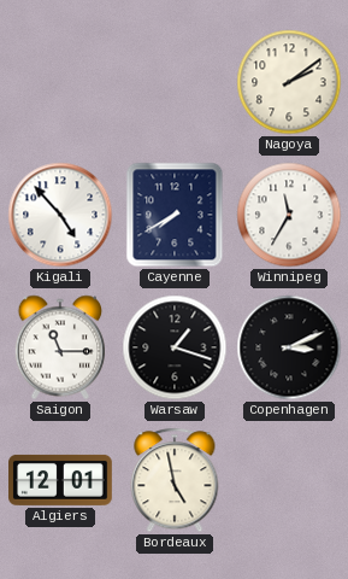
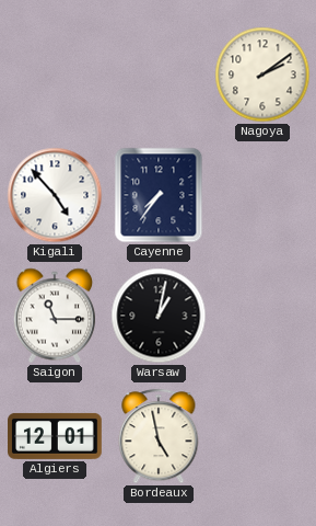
Cayenne: 7:40 -> 7:36
Winnipeg: 11:35 -> none
Warsaw: 1:18 -> 1:02
Copenhagen: 3:11 -> none
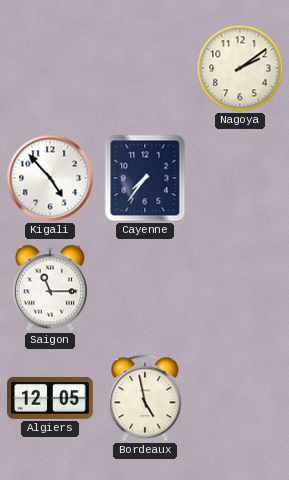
Warsaw: 1:02 -> none
Algiers: 12:01 -> 12:05
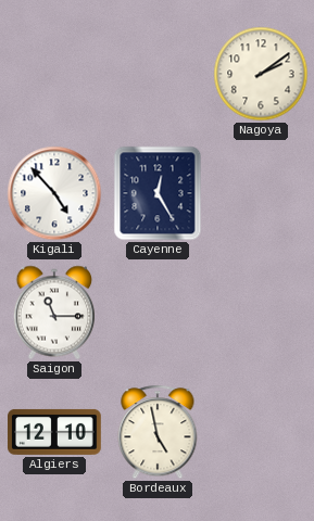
Cayenne: 7:36 -> 12:25
Algiers: 12:05 -> 12:10
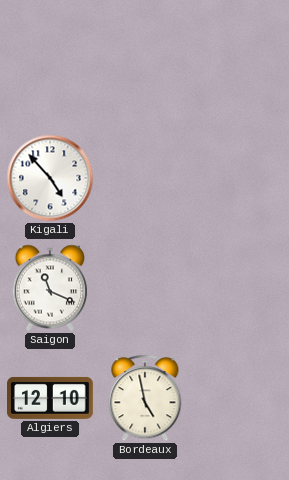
Nagoya: 2:09 -> none
Cayenne: 12:25 -> none
Saigon: 11:15 -> 11:19
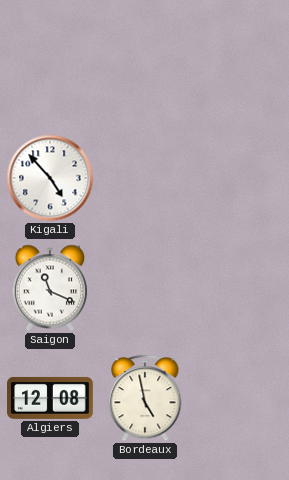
Algiers: 12:10 -> 12:08
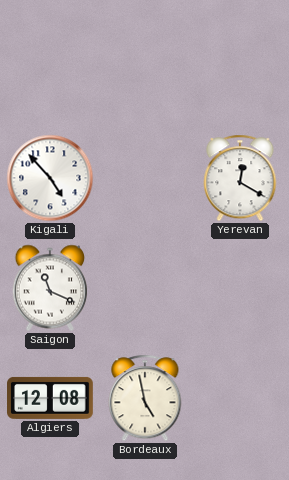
Yerevan: none -> 12:20
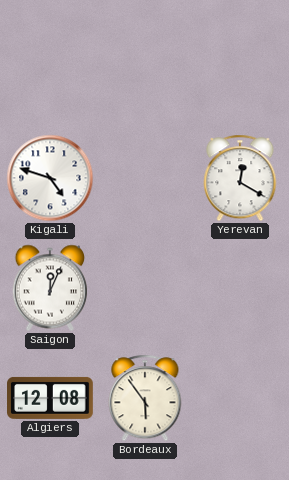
Kigali: 4:53 -> 4:48
Saigon: 11:19 -> 12:04
Bordeaux: 4:58 -> 5:54
